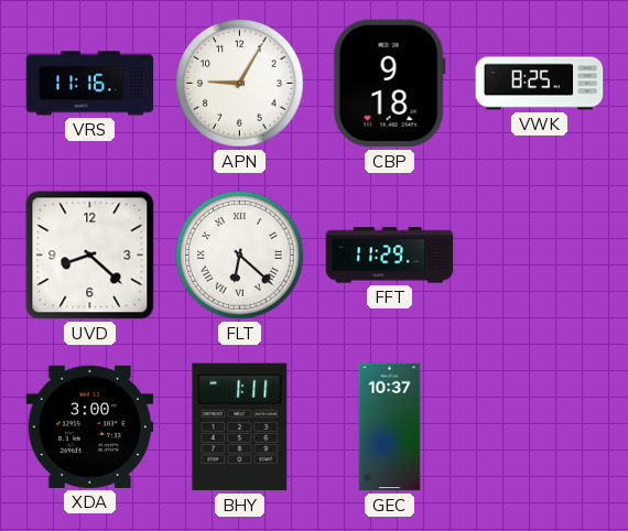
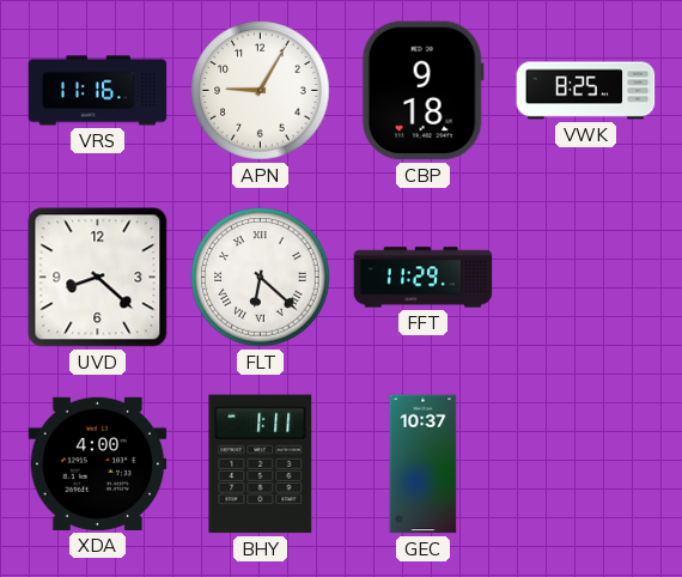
XDA: 3:00 -> 4:00
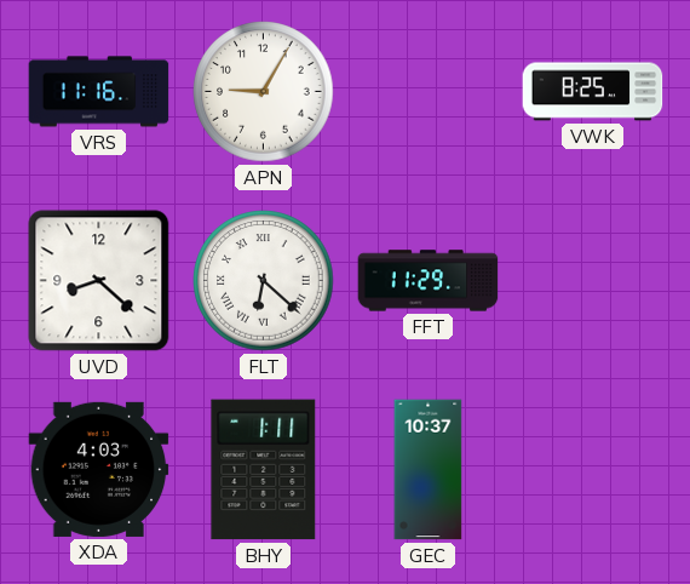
CBP: 9:18 -> none
XDA: 4:00 -> 4:03
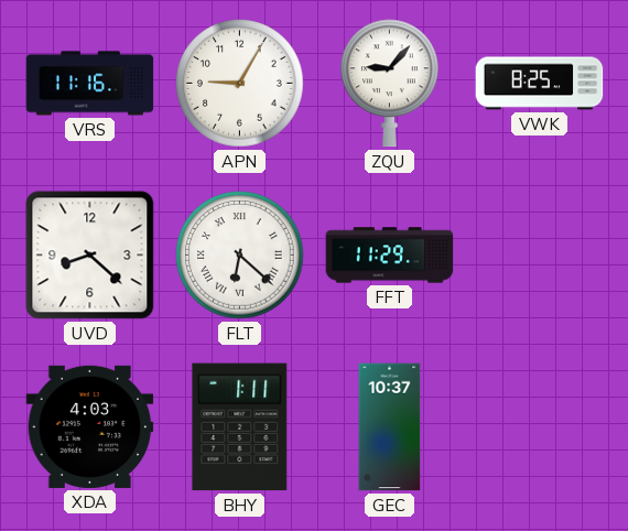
ZQU: none -> 9:07
